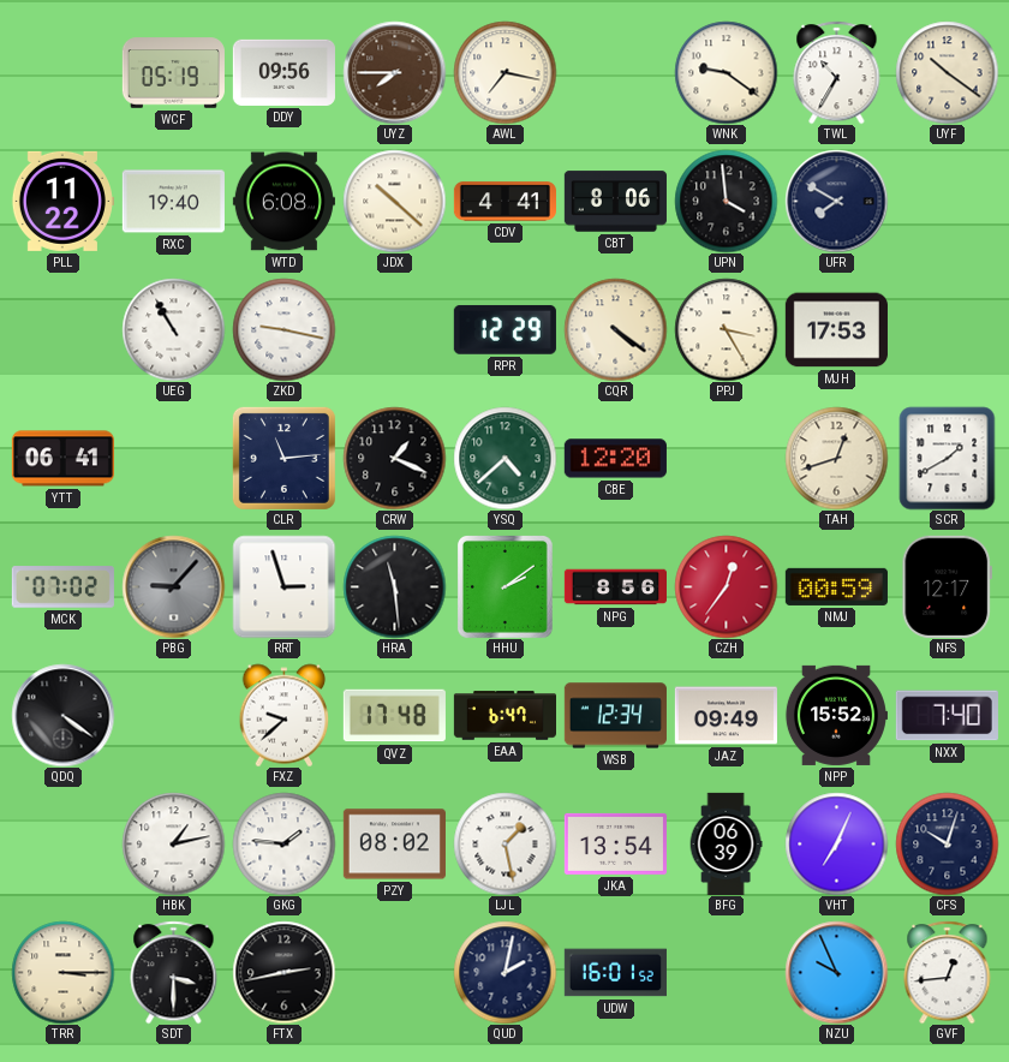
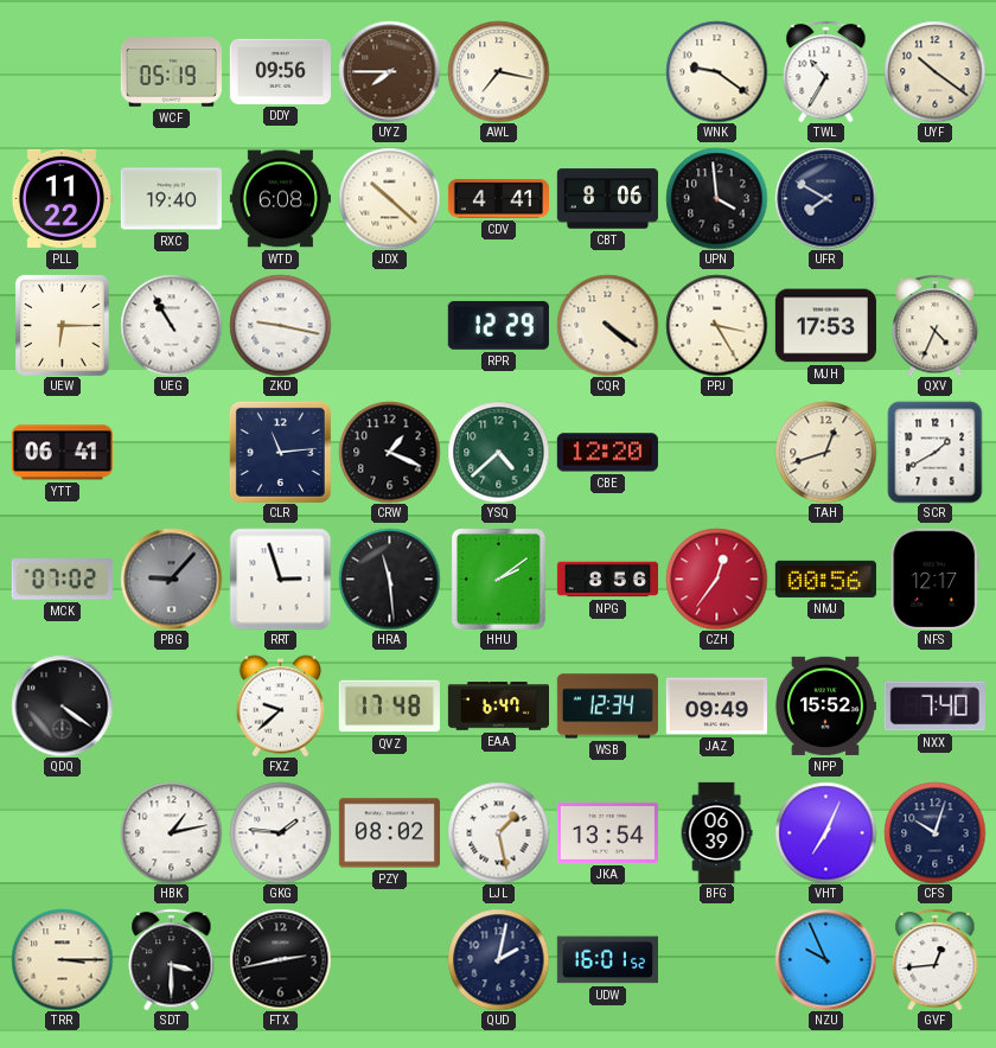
UEW: none -> 6:15
QXV: none -> 4:34
NMJ: 00:59 -> 00:56
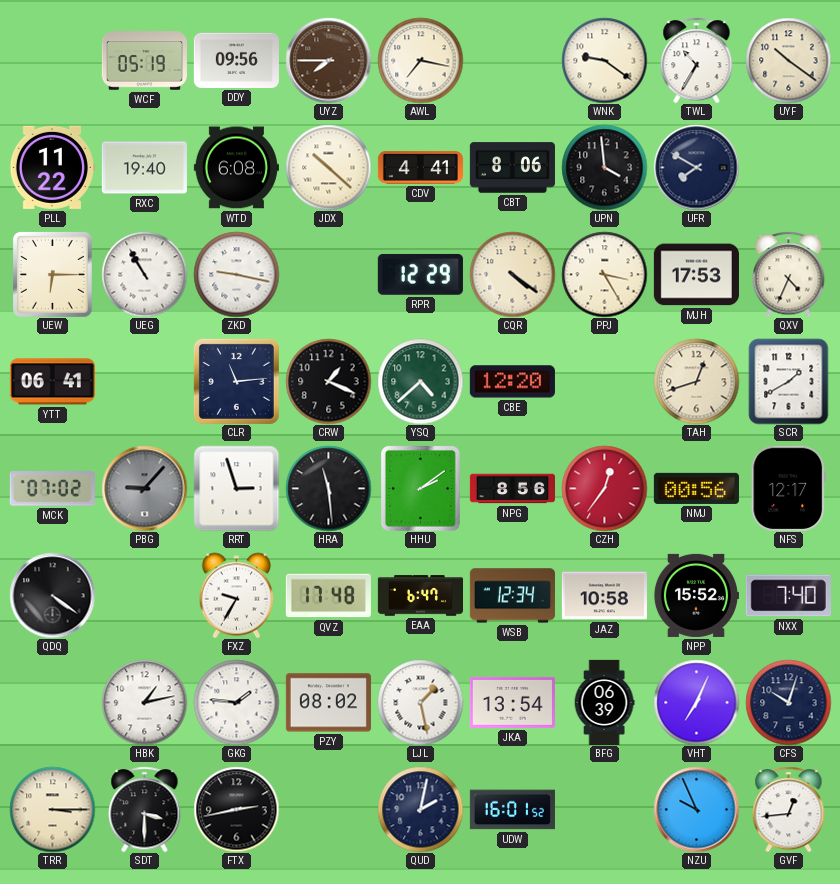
FXZ: 9:38 -> 9:35
JAZ: 09:49 -> 10:58
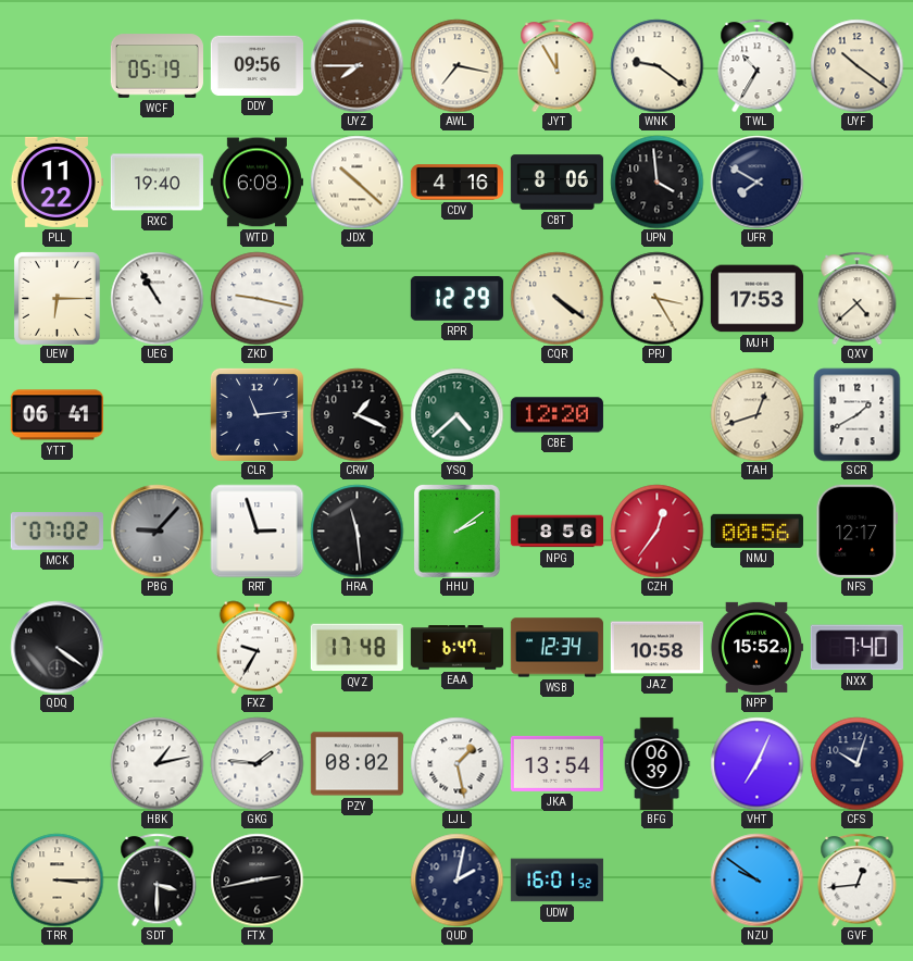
JYT: none -> 11:55
CDV: 4:41 -> 4:16
QXV: 4:34 -> 4:38
NZU: 9:56 -> 9:51
